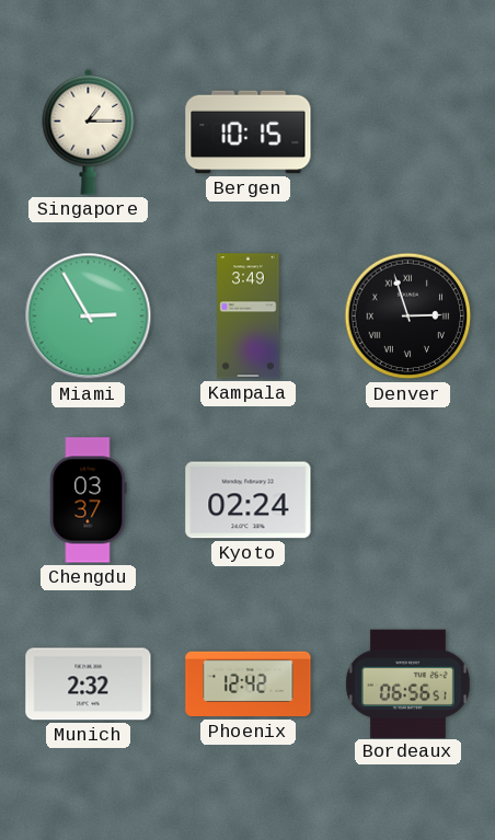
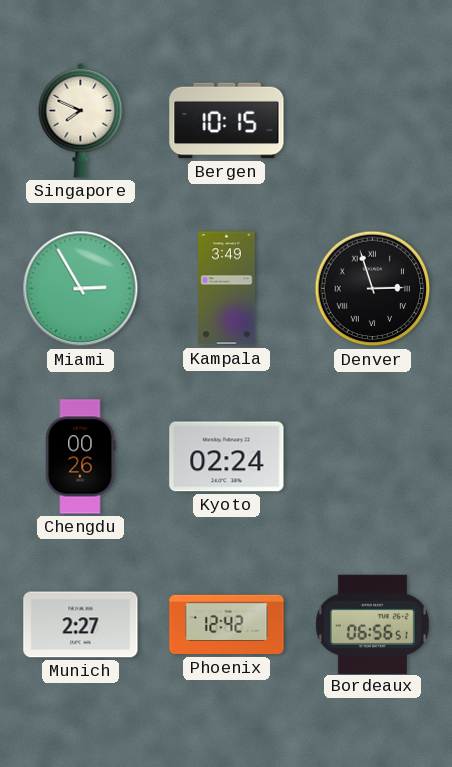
Singapore: 1:15 -> 7:49
Chengdu: 03:37 -> 00:26
Munich: 2:32 -> 2:27
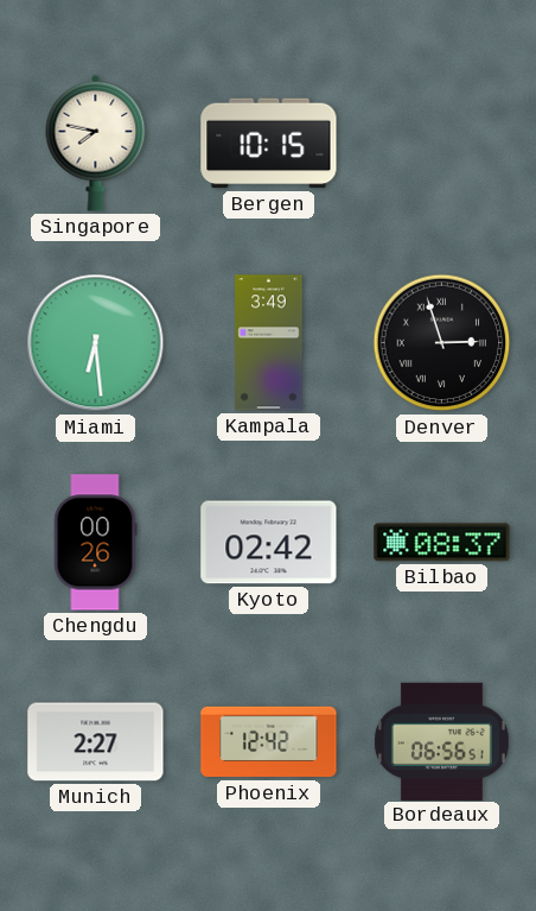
Singapore: 7:49 -> 7:47
Miami: 2:55 -> 6:29
Kyoto: 02:24 -> 02:42
Bilbao: none -> 08:37
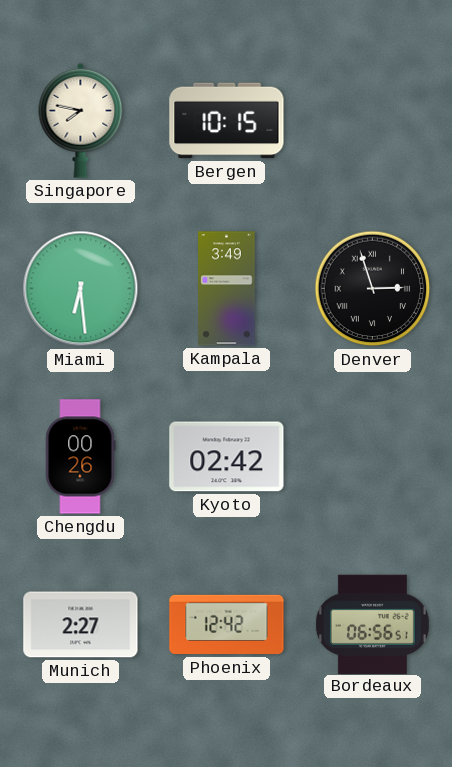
Bilbao: 08:37 -> none
